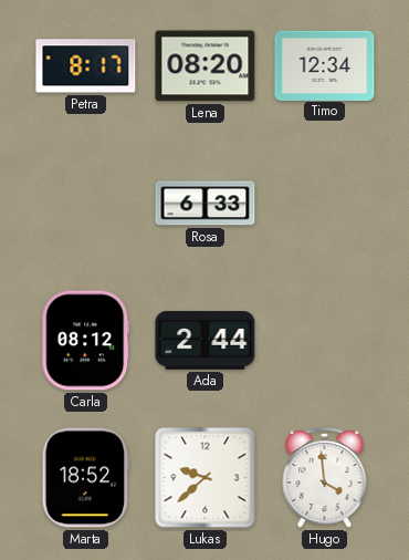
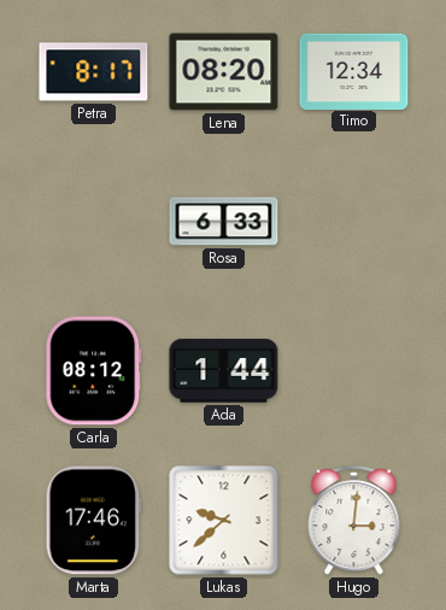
Ada: 2:44 -> 1:44
Marta: 18:52 -> 17:46
Hugo: 3:59 -> 3:01
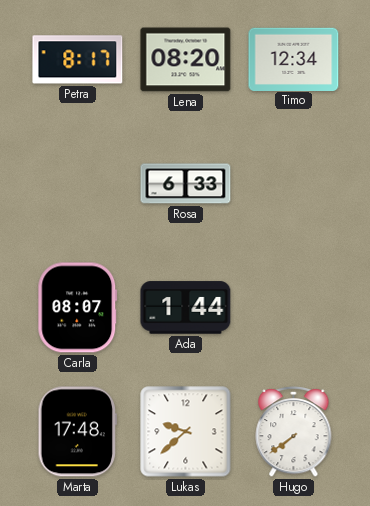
Carla: 08:12 -> 08:07
Marta: 17:46 -> 17:48
Hugo: 3:01 -> 7:39
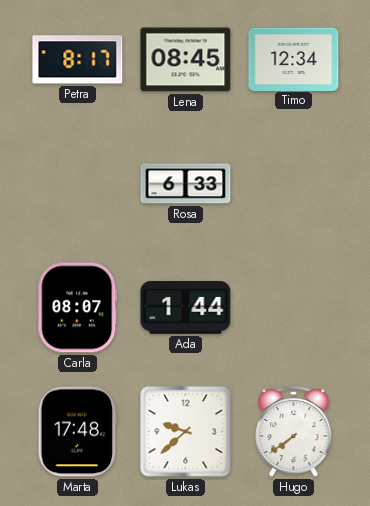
Lena: 08:20 -> 08:45
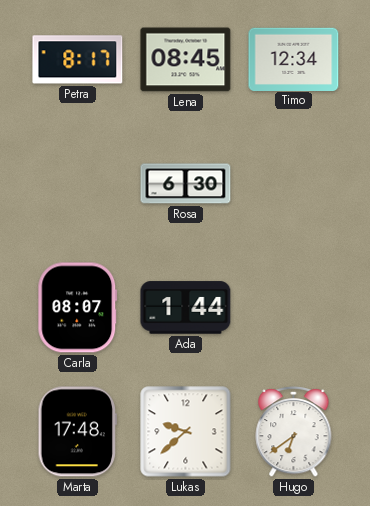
Rosa: 6:33 -> 6:30
Hugo: 7:39 -> 6:39
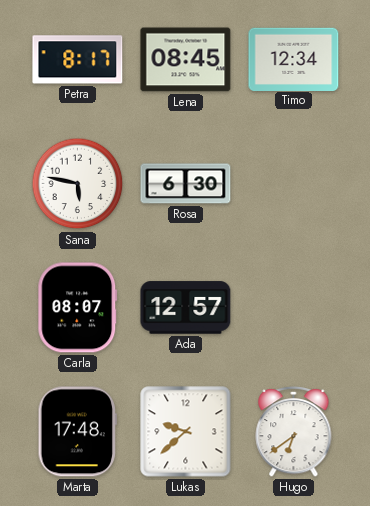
Sana: none -> 5:47
Ada: 1:44 -> 12:57
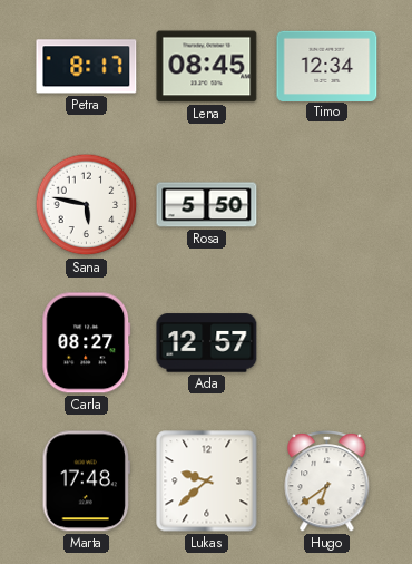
Rosa: 6:30 -> 5:50
Carla: 08:07 -> 08:27
